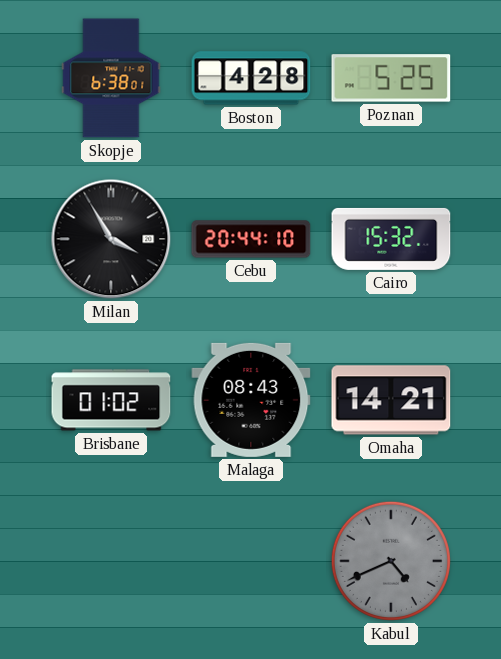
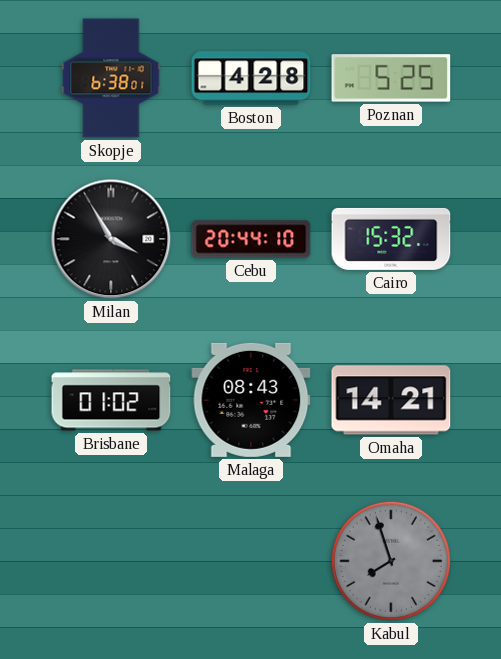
Kabul: 4:41 -> 7:57
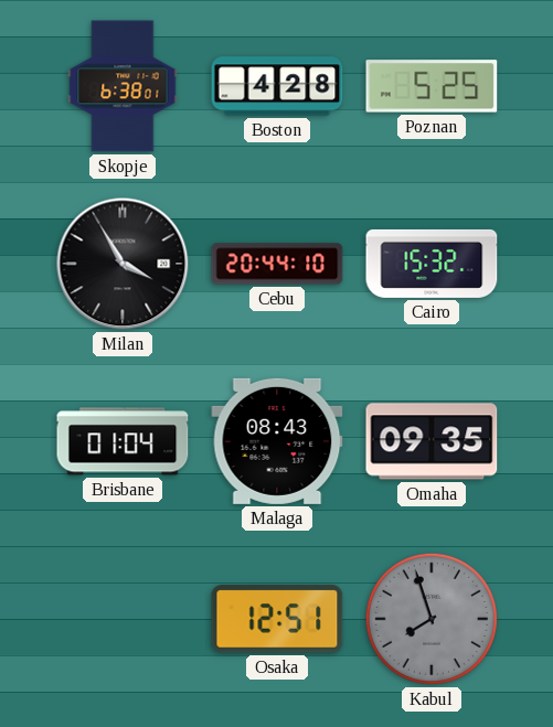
Brisbane: 01:02 -> 01:04
Omaha: 14:21 -> 09:35
Osaka: none -> 12:51
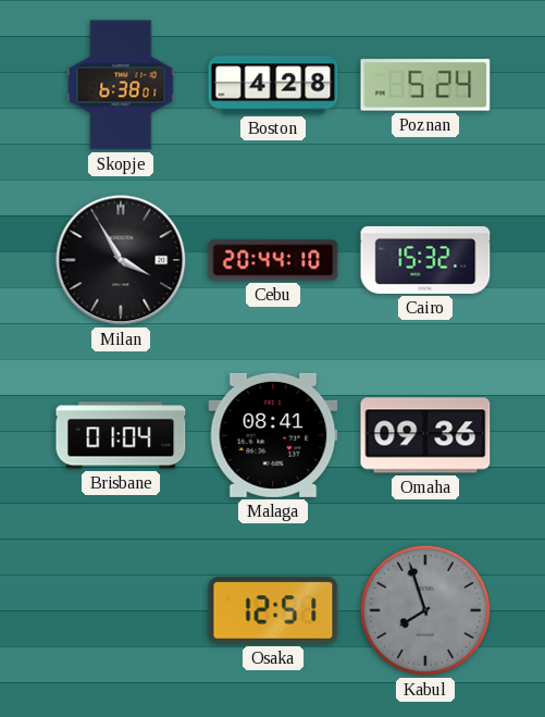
Poznan: 5:25 -> 5:24
Malaga: 08:43 -> 08:41
Omaha: 09:35 -> 09:36
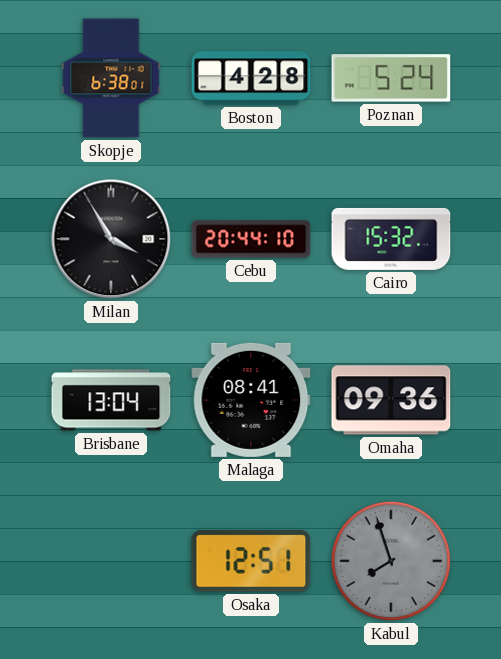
Brisbane: 01:04 -> 13:04
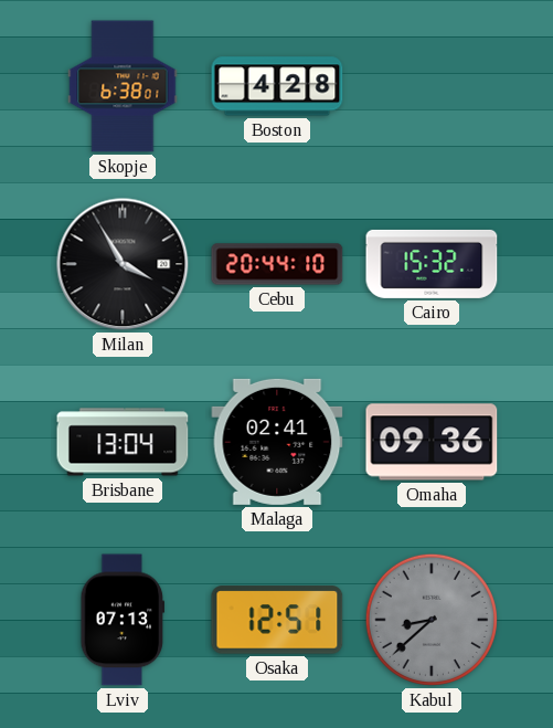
Poznan: 5:24 -> none
Malaga: 08:41 -> 02:41
Lviv: none -> 07:13
Kabul: 7:57 -> 8:38
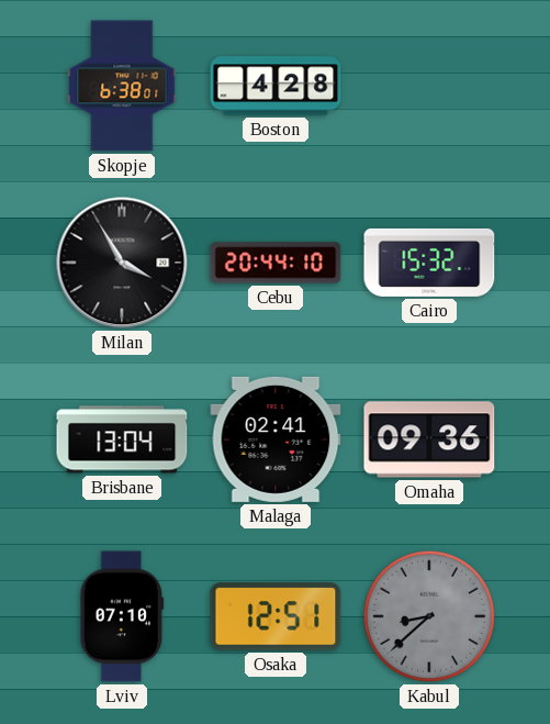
Lviv: 07:13 -> 07:10
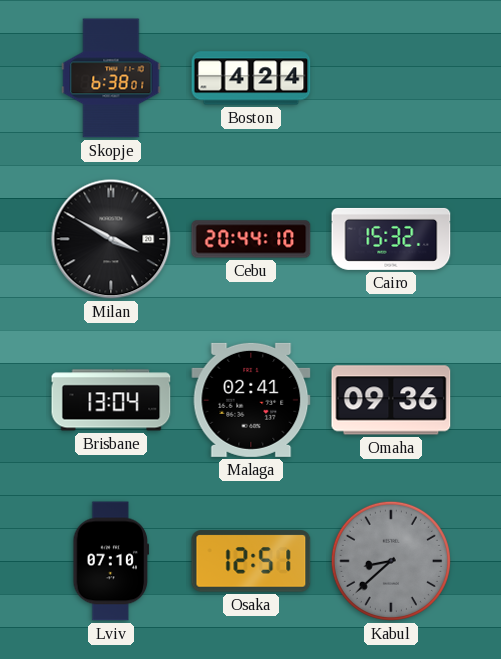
Boston: 4:28 -> 4:24
Milan: 3:55 -> 3:50
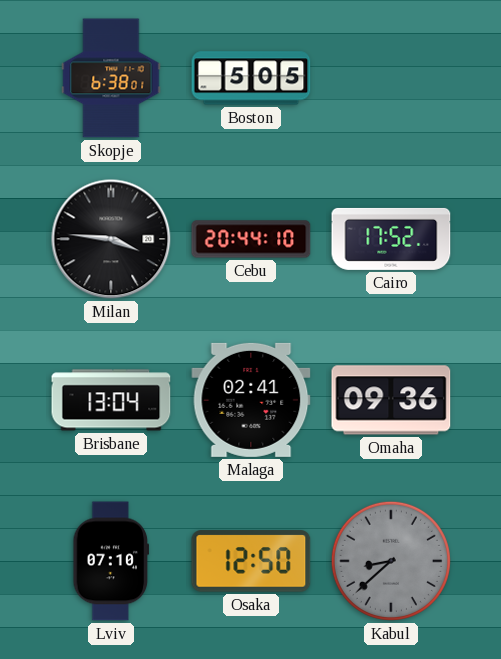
Boston: 4:24 -> 5:05
Milan: 3:50 -> 3:46
Cairo: 15:32 -> 17:52
Osaka: 12:51 -> 12:50
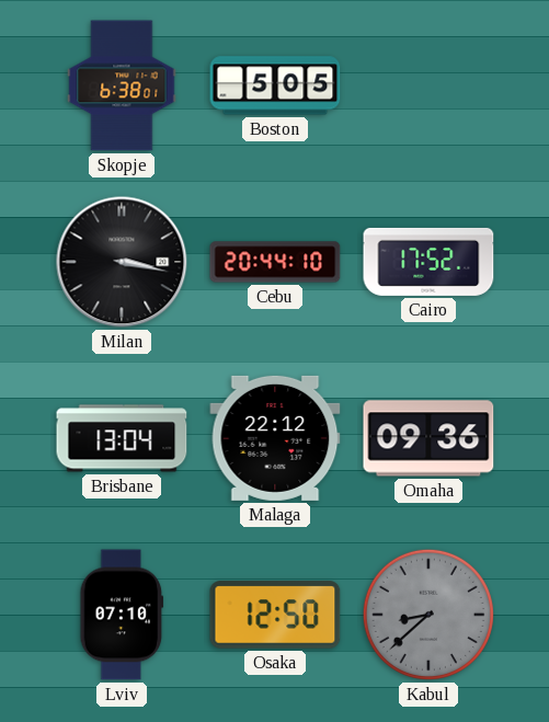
Milan: 3:46 -> 3:17
Malaga: 02:41 -> 22:12
